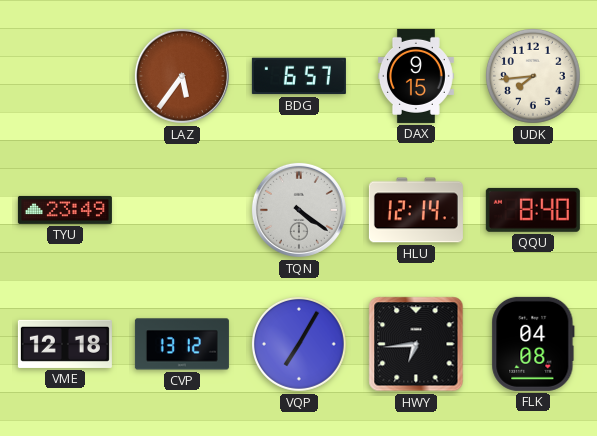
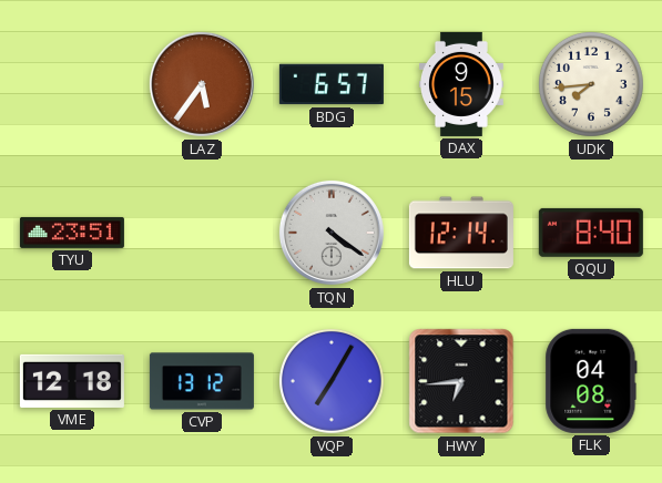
TYU: 23:49 -> 23:51
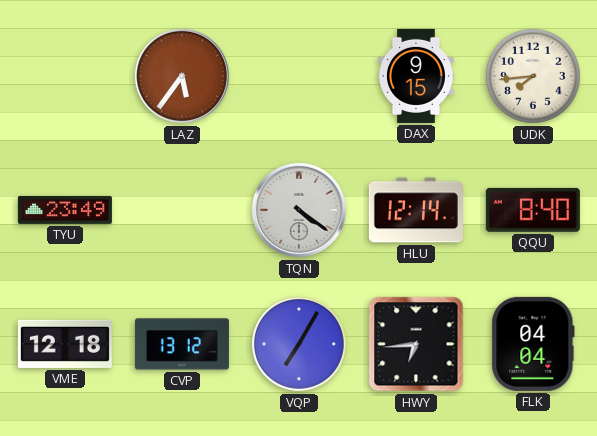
BDG: 6:57 -> none
TYU: 23:51 -> 23:49
FLK: 04:08 -> 04:04
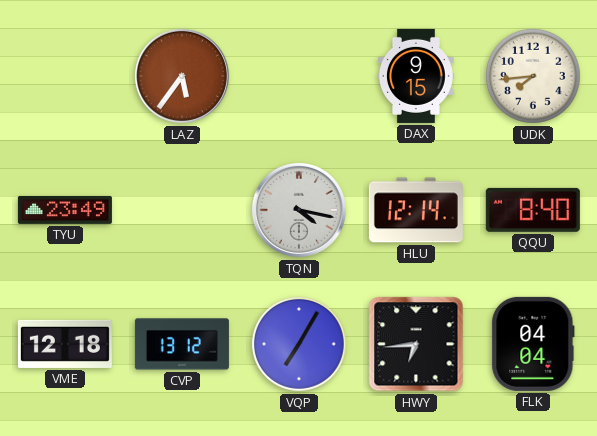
TQN: 4:21 -> 4:17
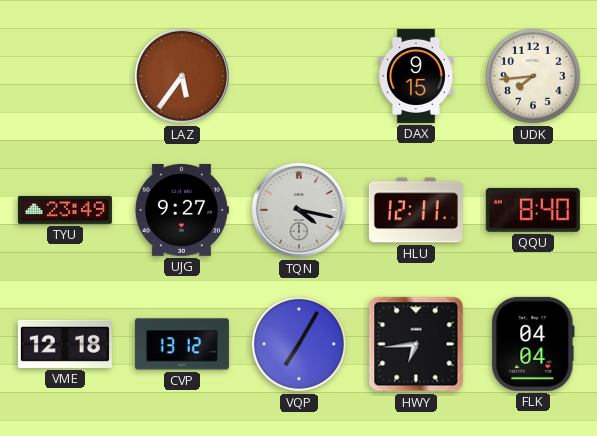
UJG: none -> 9:27
HLU: 12:14 -> 12:11
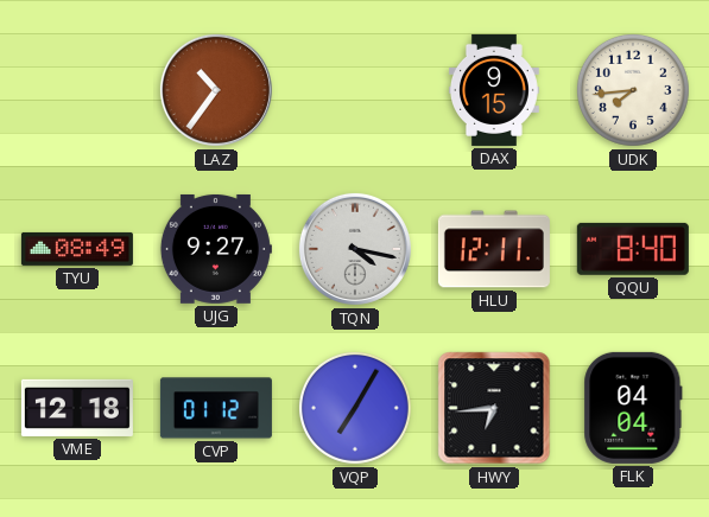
LAZ: 5:36 -> 10:36
TYU: 23:49 -> 08:49
CVP: 13:12 -> 01:12
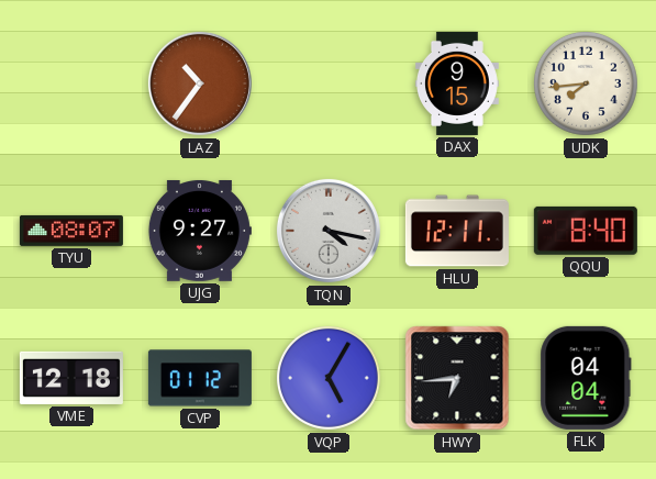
TYU: 08:49 -> 08:07
VQP: 7:05 -> 5:05
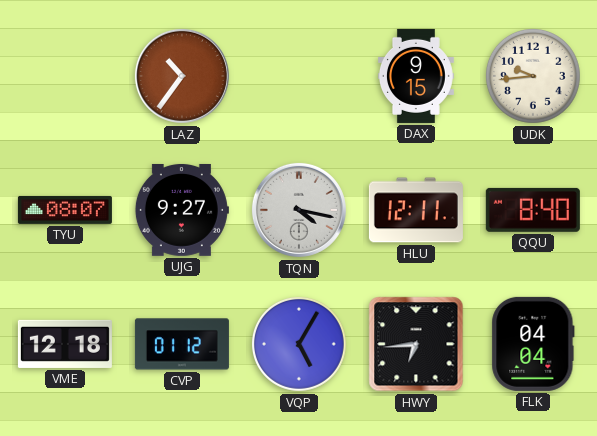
UDK: 7:44 -> 9:44
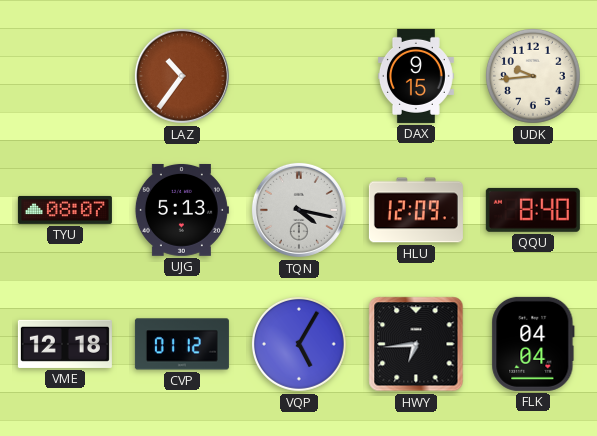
UJG: 9:27 -> 5:13
HLU: 12:11 -> 12:09
